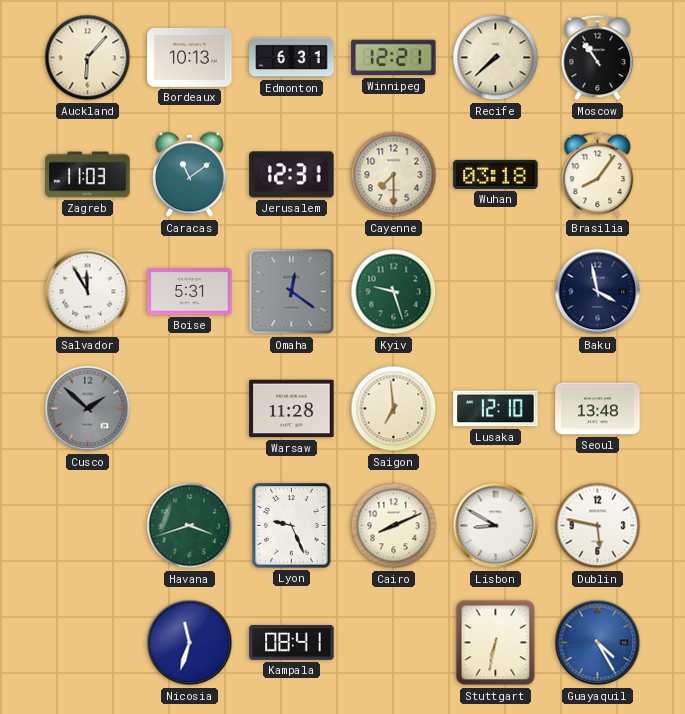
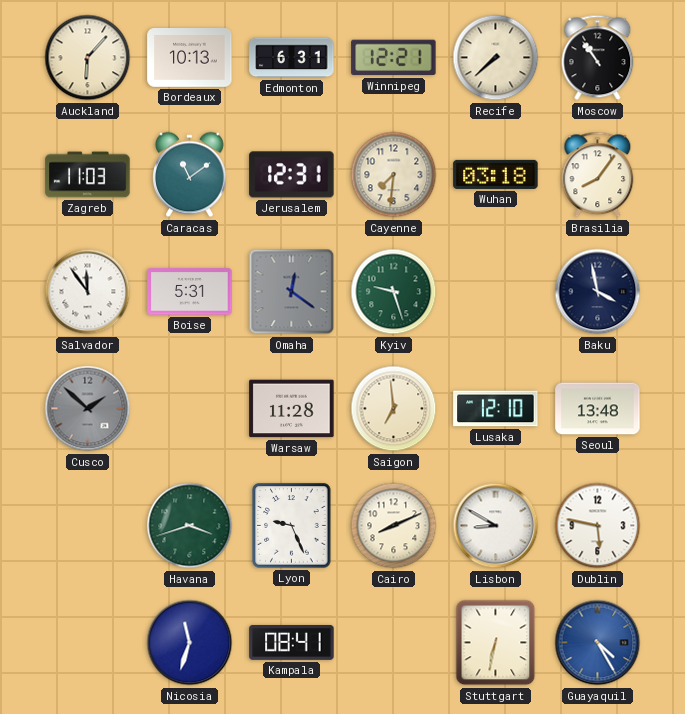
Cayenne: 7:30 -> 7:31
Salvador: 11:55 -> 11:54
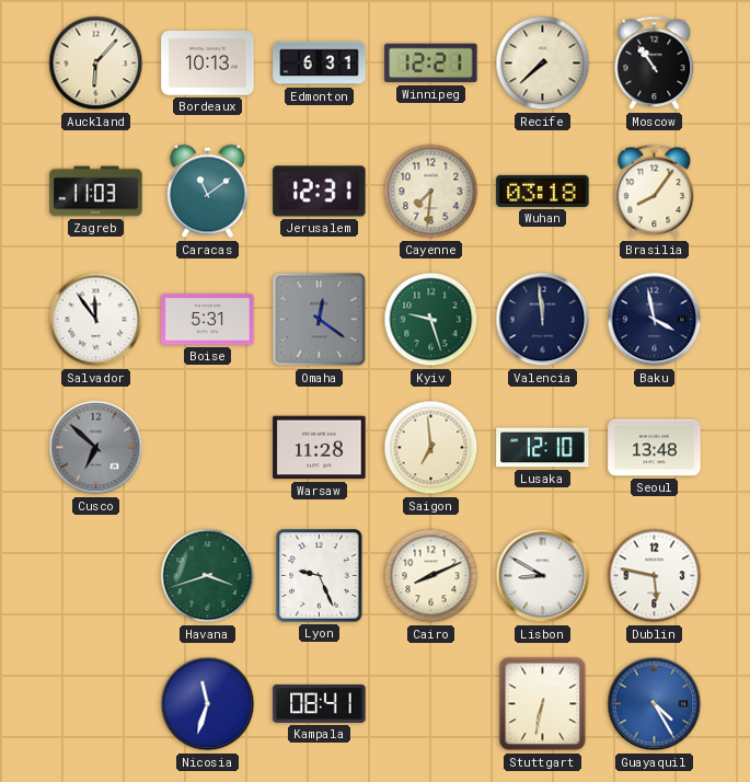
Valencia: none -> 11:59
Cusco: 1:52 -> 6:52
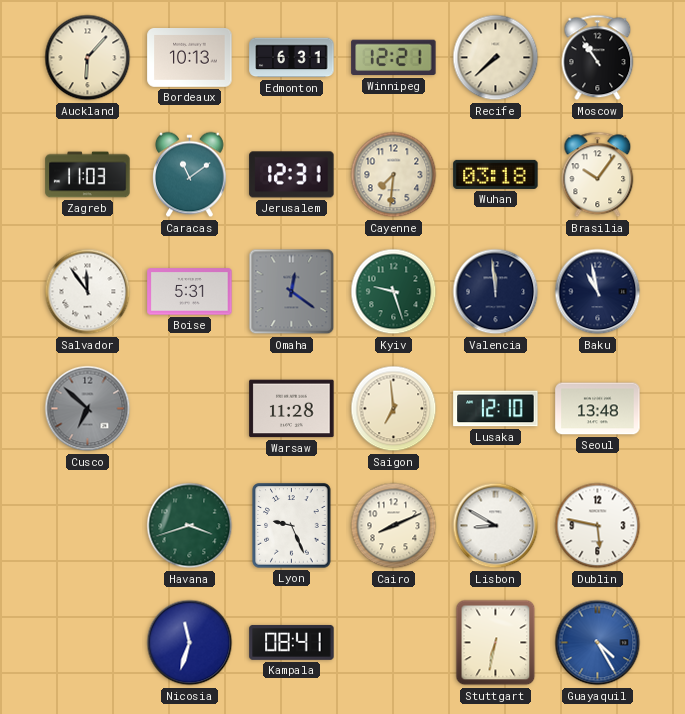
Brasilia: 8:06 -> 10:06
Baku: 3:58 -> 10:58
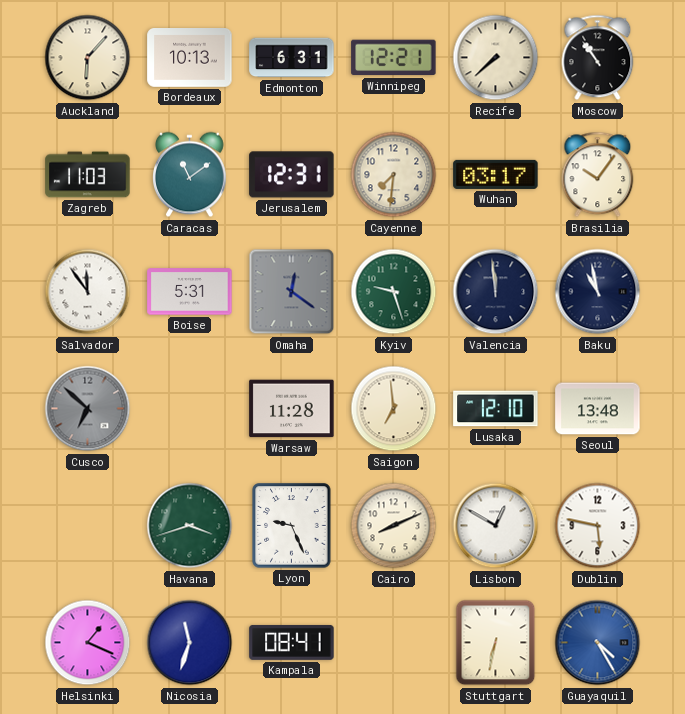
Wuhan: 03:18 -> 03:17
Lisbon: 8:50 -> 12:50
Helsinki: none -> 1:19
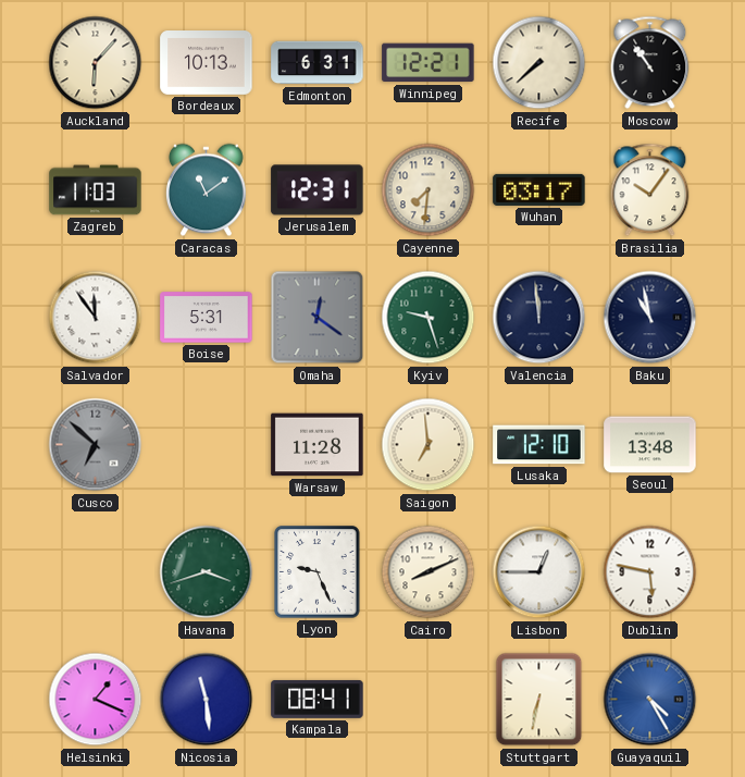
Lisbon: 12:50 -> 12:45
Nicosia: 11:33 -> 11:29
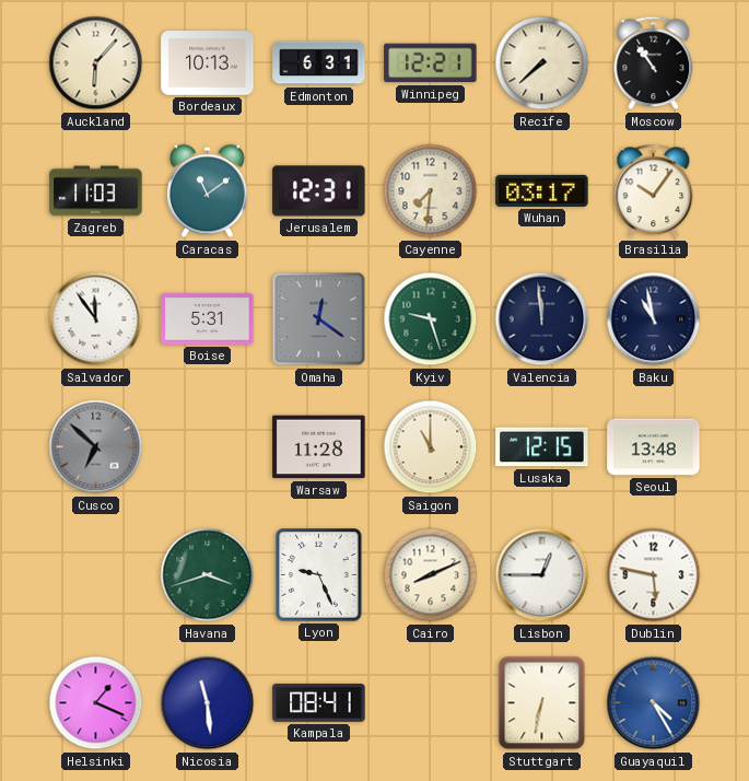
Saigon: 6:59 -> 11:00
Lusaka: 12:10 -> 12:15
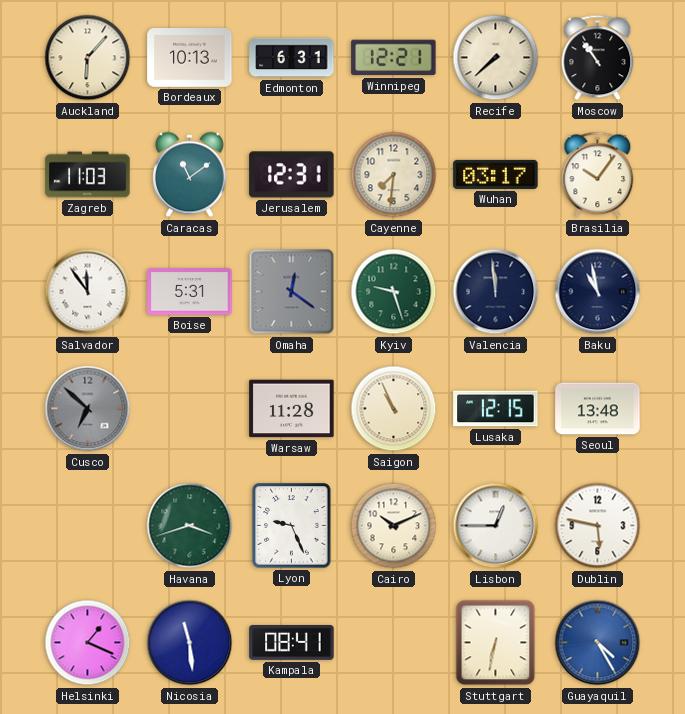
Saigon: 11:00 -> 10:56
Cairo: 8:11 -> 10:11
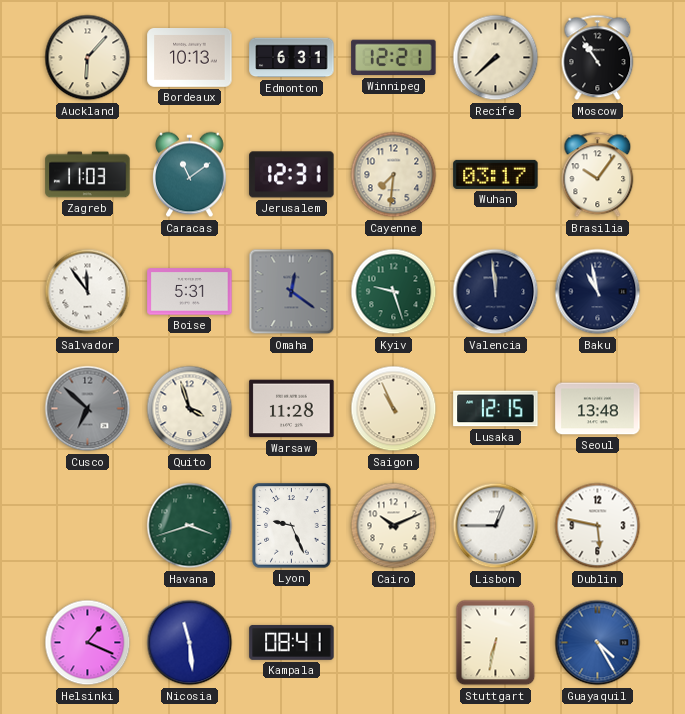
Quito: none -> 3:57
